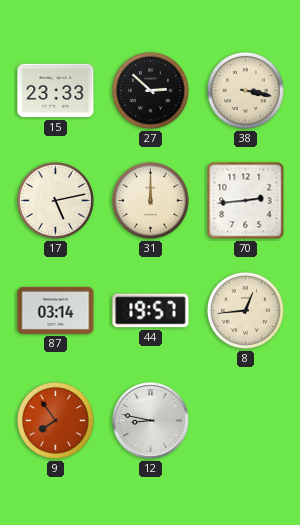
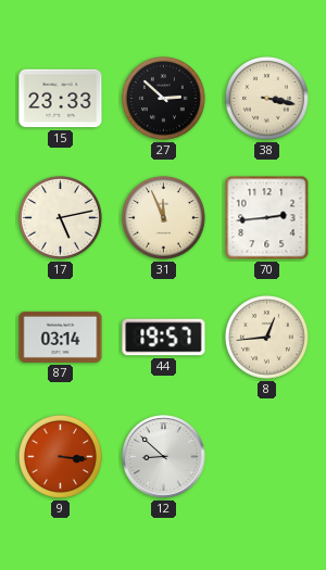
31: 12:00 -> 11:56
9: 7:54 -> 3:16
12: 8:47 -> 8:52
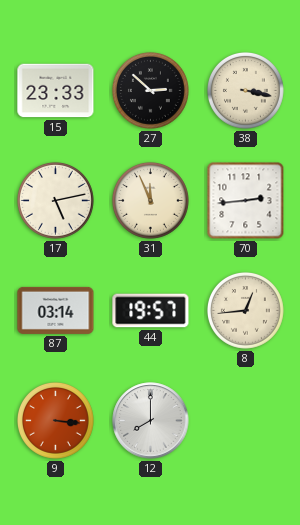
12: 8:52 -> 8:00
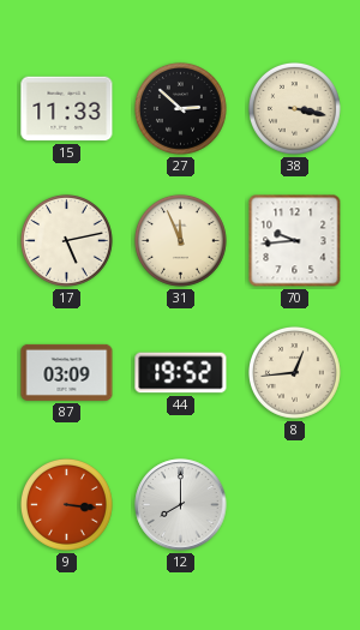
15: 23:33 -> 11:33
70: 2:44 -> 9:44
87: 03:14 -> 03:09
44: 19:57 -> 19:52
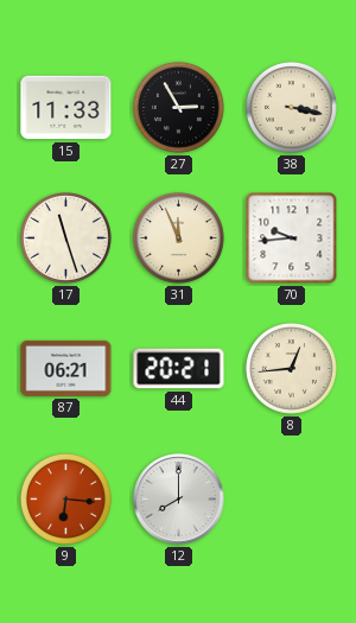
27: 2:52 -> 2:55
17: 5:13 -> 11:27
87: 03:09 -> 06:21
44: 19:52 -> 20:21
9: 3:16 -> 6:16
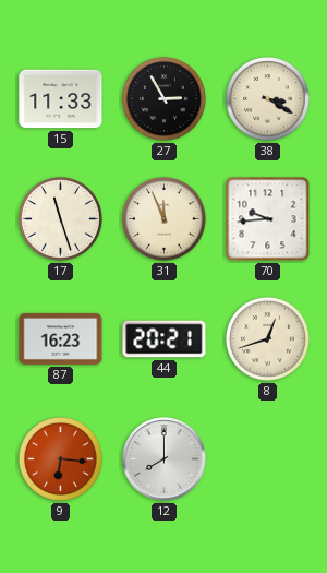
38: 3:17 -> 3:20
87: 06:21 -> 16:23
8: 12:44 -> 12:42
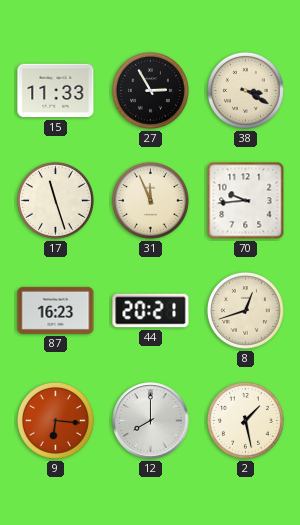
2: none -> 1:28
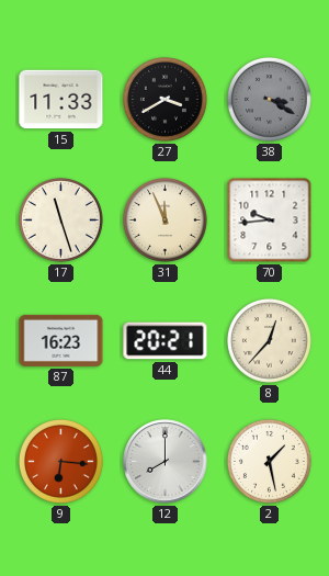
27: 2:55 -> 3:40
38 dial: cream -> grey
8: 12:42 -> 12:37
